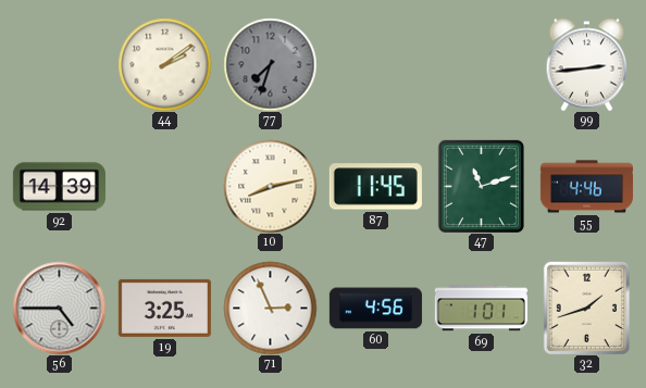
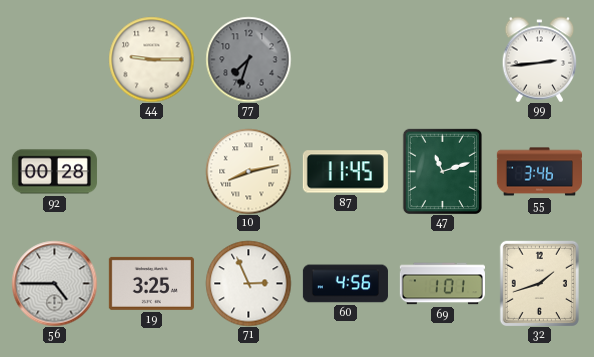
44: 2:09 -> 9:15
92: 14:39 -> 00:28
55: 4:46 -> 3:46
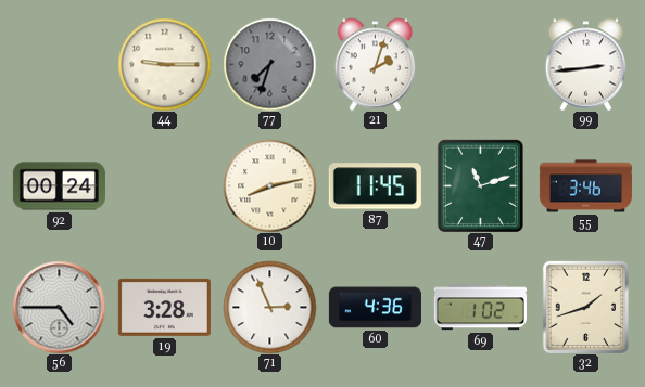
21: none -> 2:03
92: 00:28 -> 00:24
19: 3:25 -> 3:28
60: 4:56 -> 4:36
69: 1:01 -> 1:02
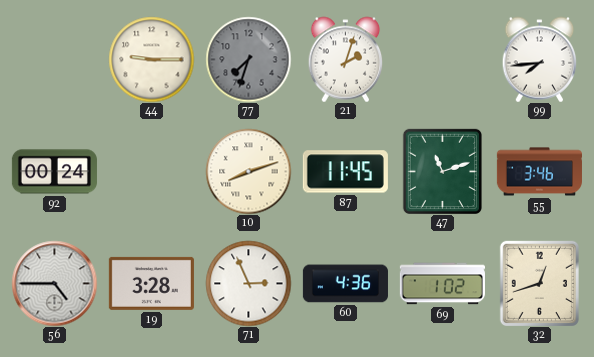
99: 2:44 -> 7:44
10: 8:13 -> 8:12
32: 1:42 -> 12:42
